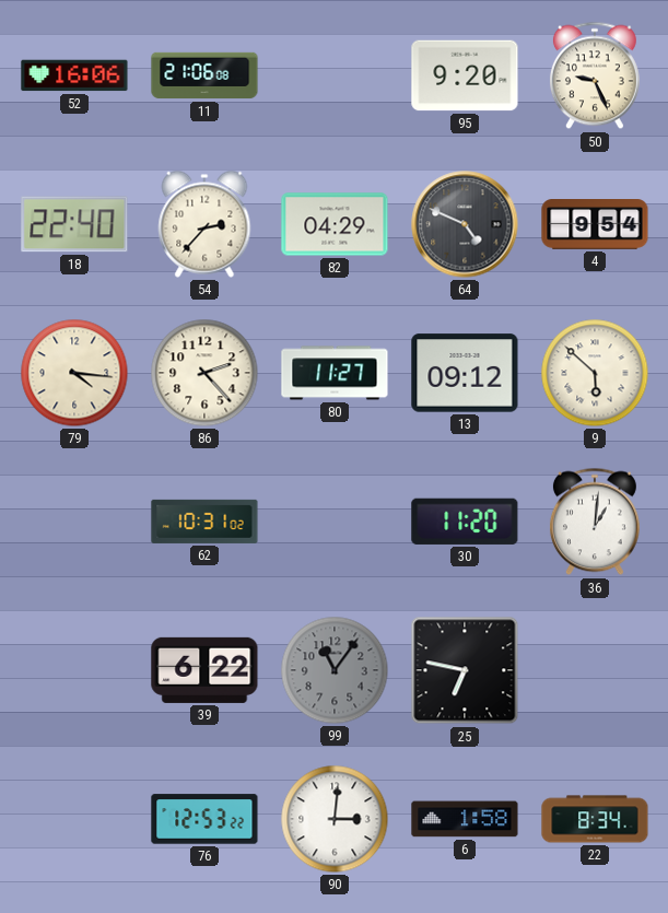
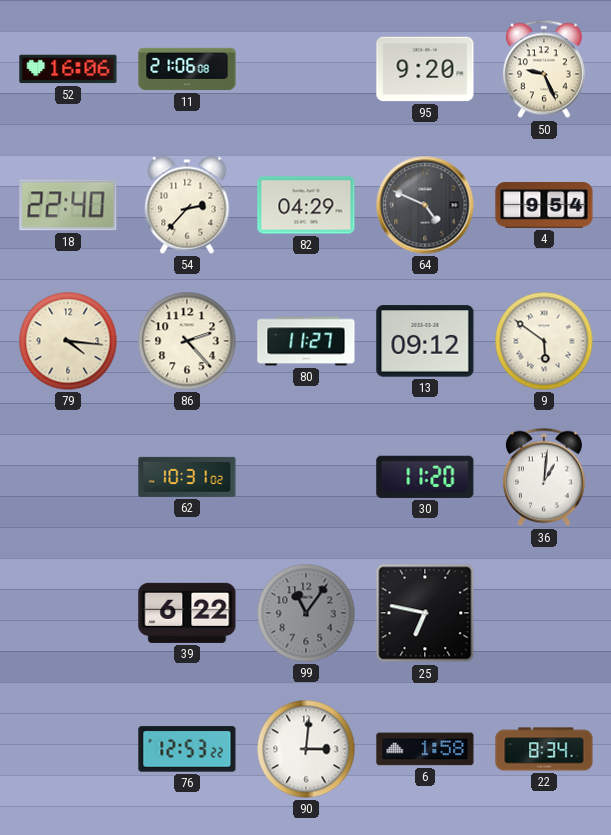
9: 5:52 -> 5:51
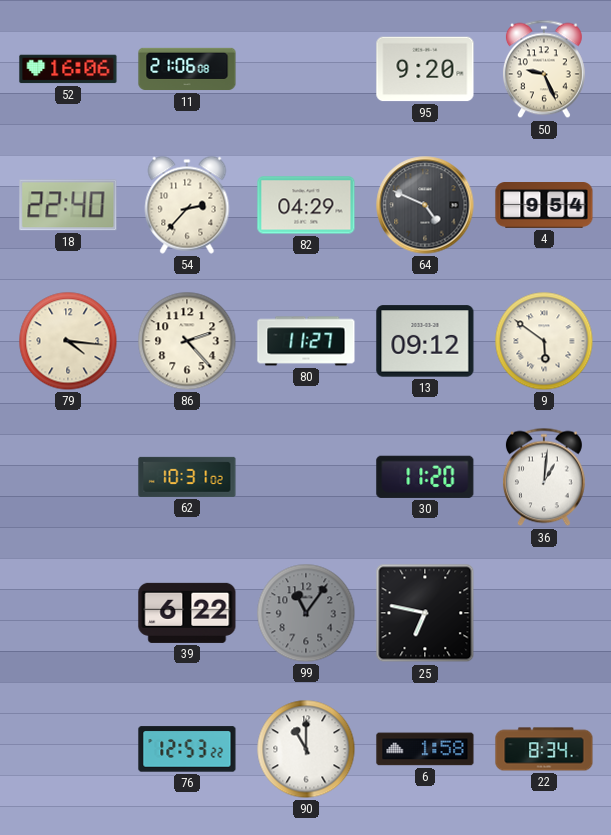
90: 3:01 -> 11:00
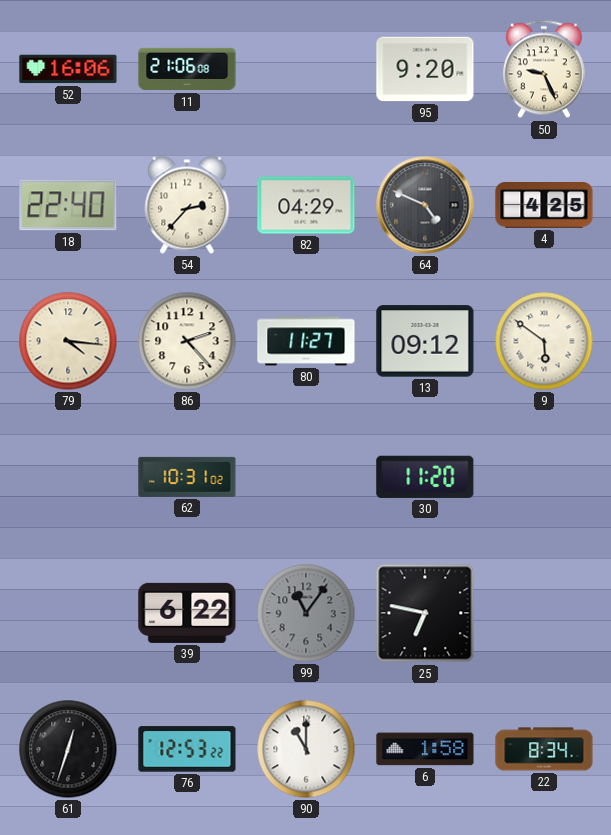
4: 9:54 -> 4:25
36: 1:01 -> none
61: none -> 12:33
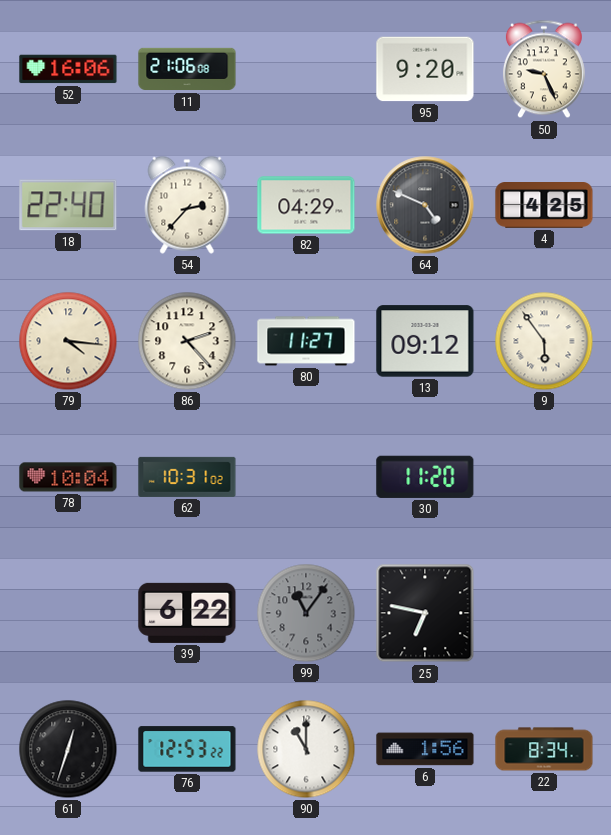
9: 5:51 -> 5:54
78: none -> 10:04
6: 1:58 -> 1:56
